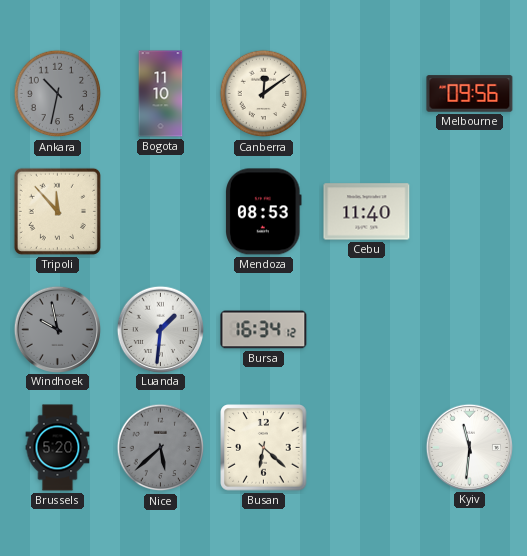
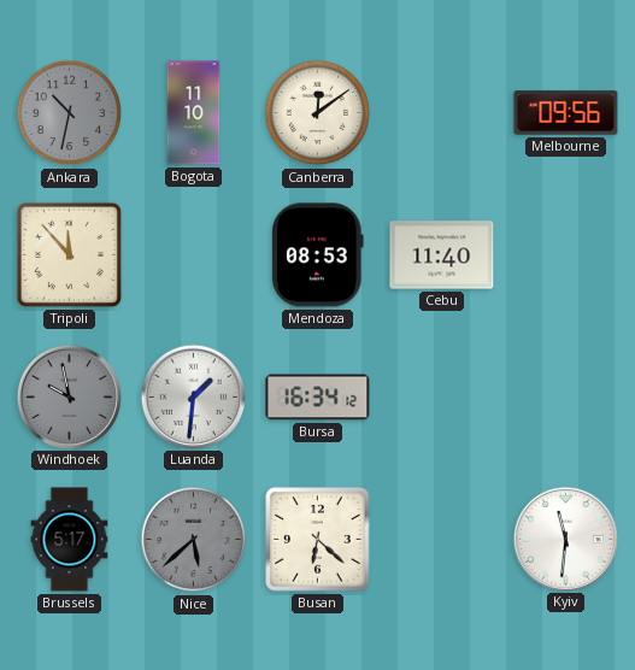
Brussels: 5:20 -> 5:17
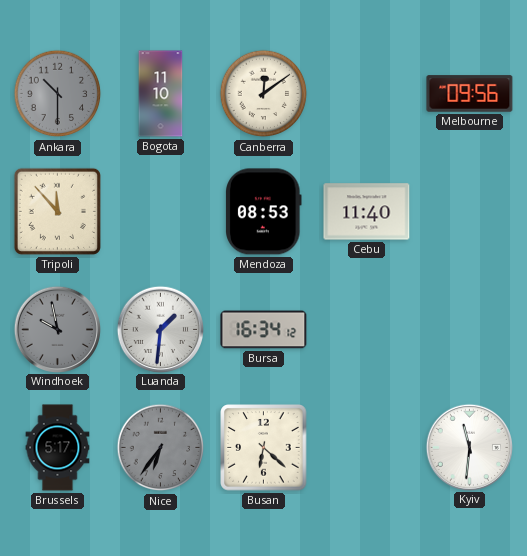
Ankara: 10:32 -> 10:30
Nice: 5:38 -> 6:36
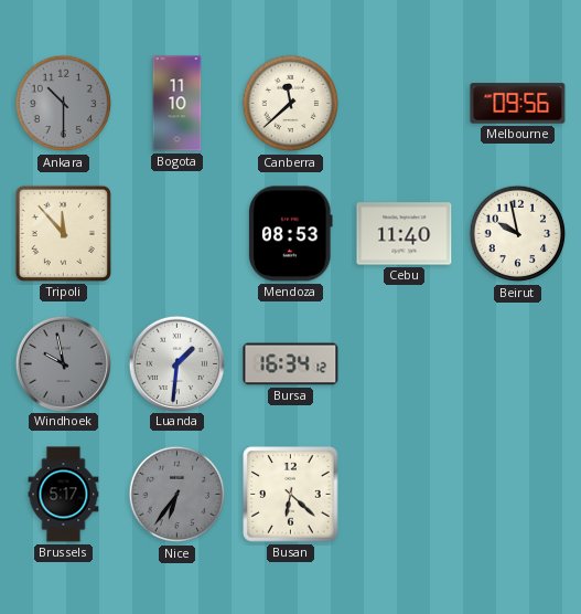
Canberra: 12:09 -> 11:38
Beirut: none -> 9:58
Kyiv: 11:31 -> none
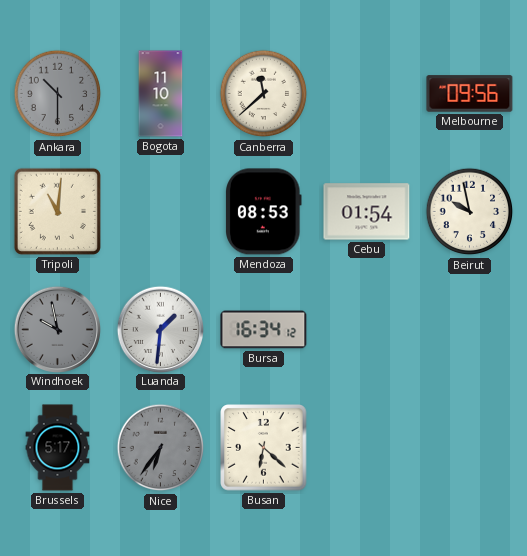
Tripoli: 11:53 -> 11:01
Cebu: 11:40 -> 01:54
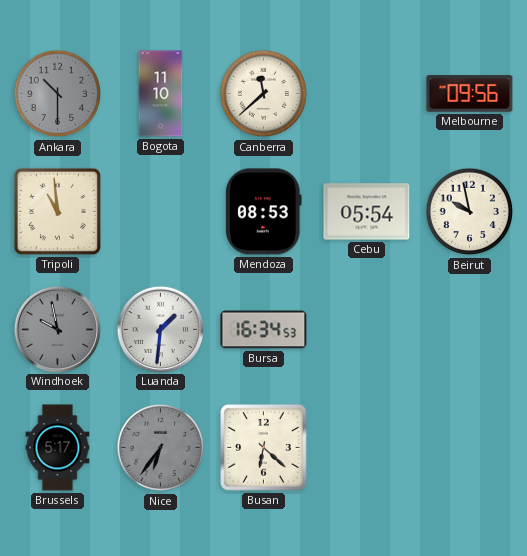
Tripoli: 11:01 -> 10:59
Cebu: 01:54 -> 05:54
Bursa: 16:34:12 -> 16:34:53
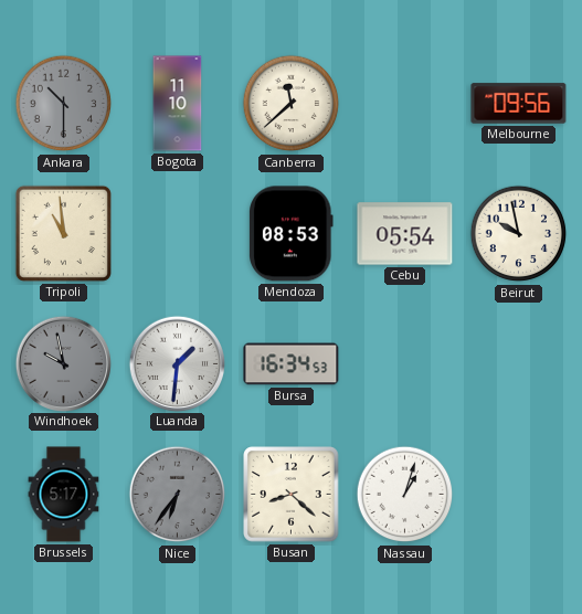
Busan: 6:22 -> 8:22
Nassau: none -> 1:03
